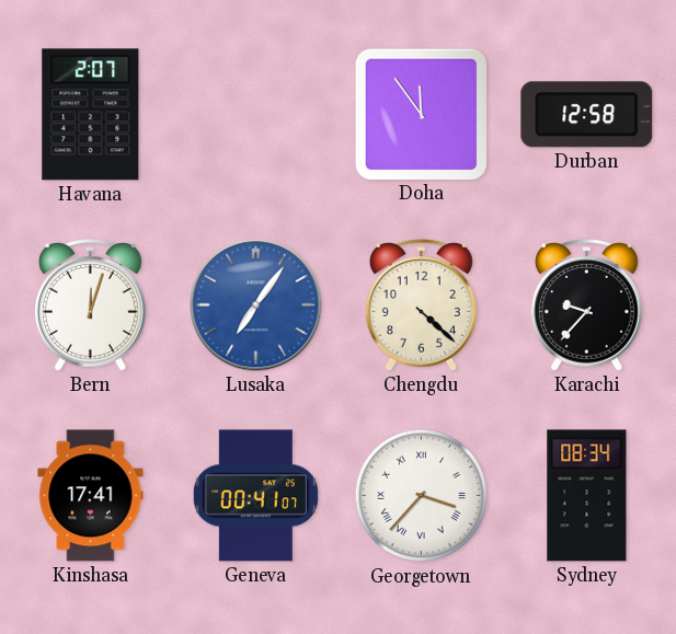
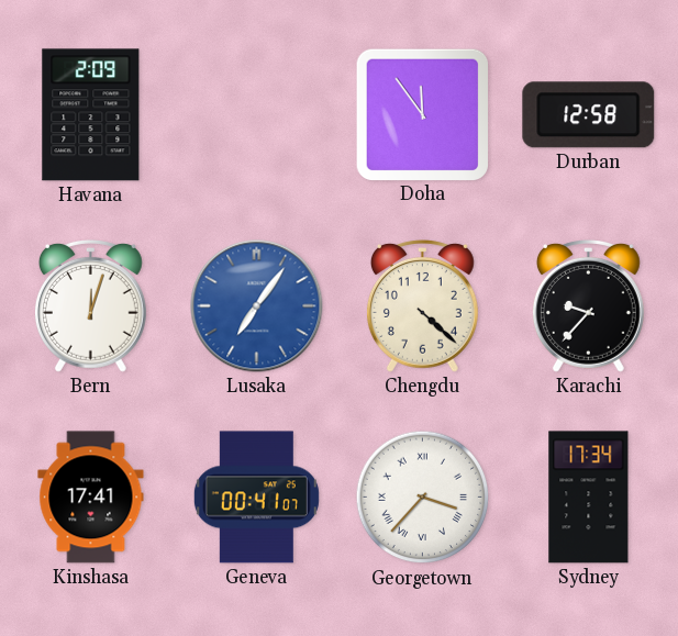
Havana: 2:07 -> 2:09
Sydney: 08:34 -> 17:34
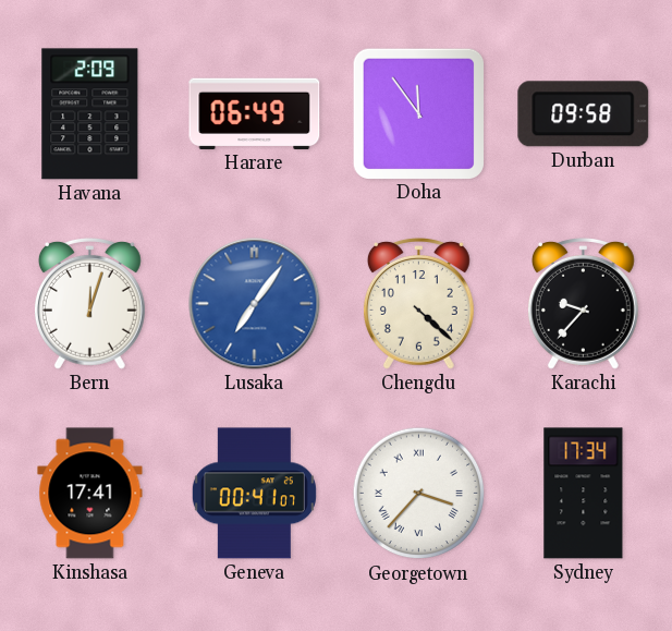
Harare: none -> 06:49
Durban: 12:58 -> 09:58
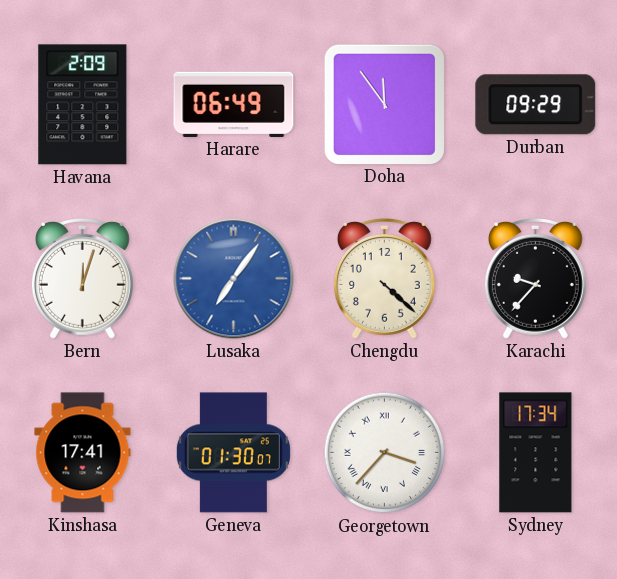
Durban: 09:58 -> 09:29
Geneva: 00:41 -> 01:30
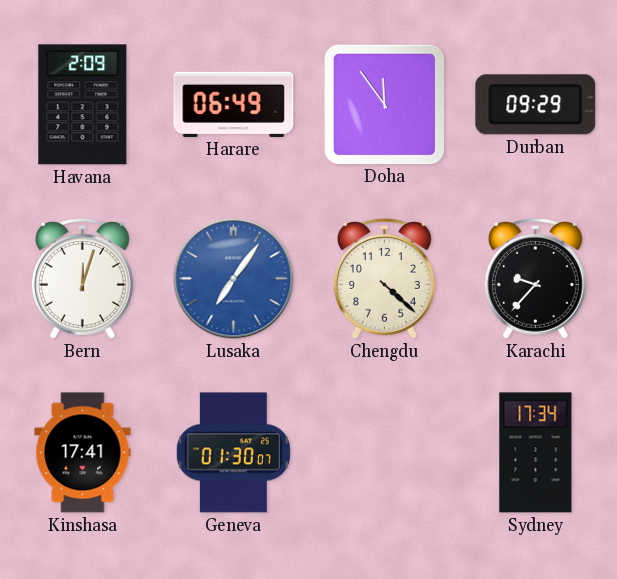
Georgetown: 3:37 -> none
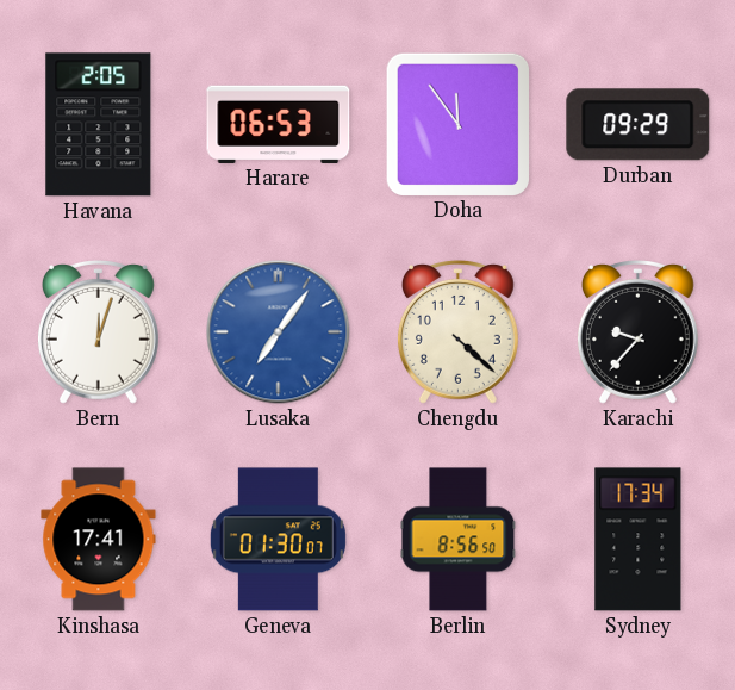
Havana: 2:09 -> 2:05
Harare: 06:49 -> 06:53
Berlin: none -> 8:56
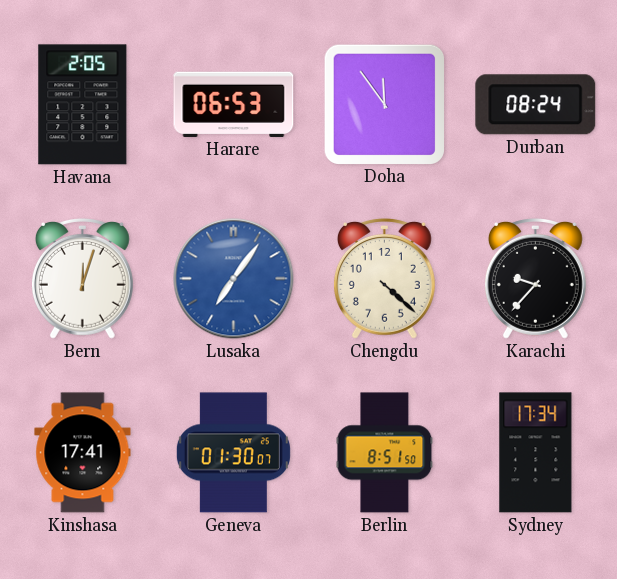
Durban: 09:29 -> 08:24
Berlin: 8:56 -> 8:51
